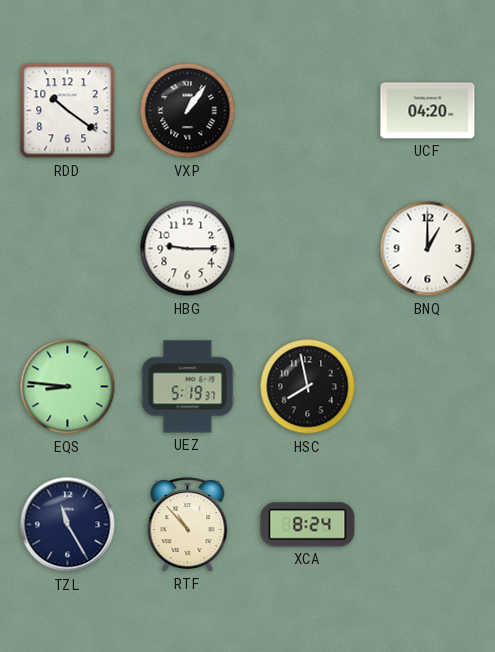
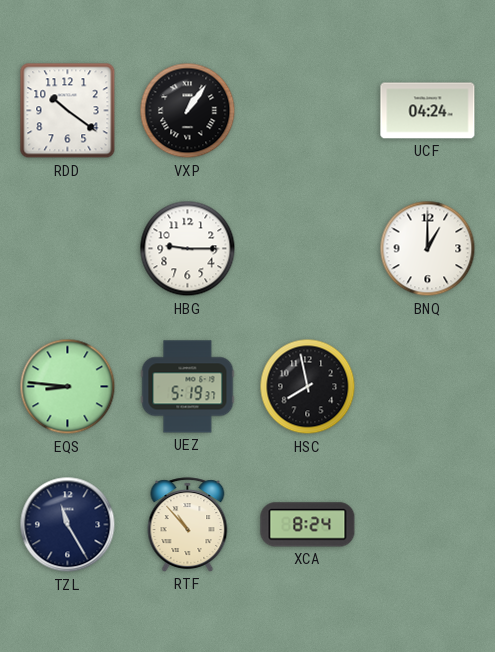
UCF: 04:20 -> 04:24
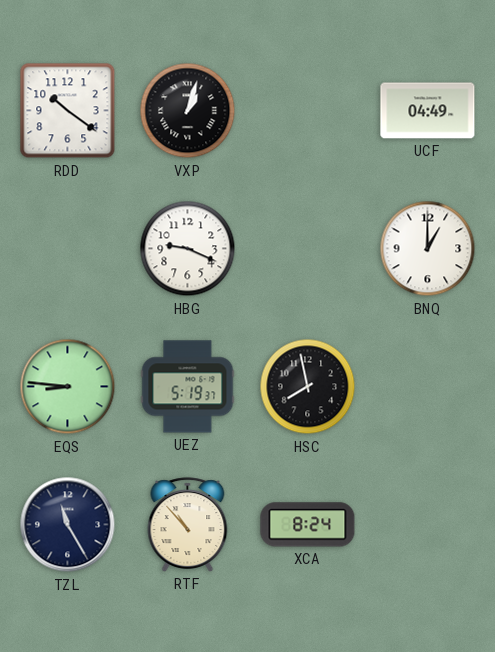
VXP: 1:06 -> 1:03
UCF: 04:24 -> 04:49
HBG: 9:15 -> 9:19
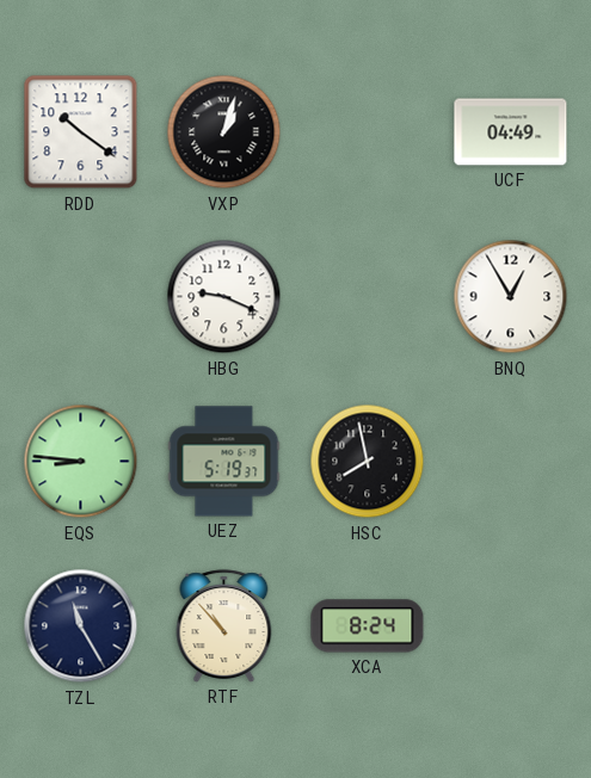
BNQ: 1:00 -> 12:55
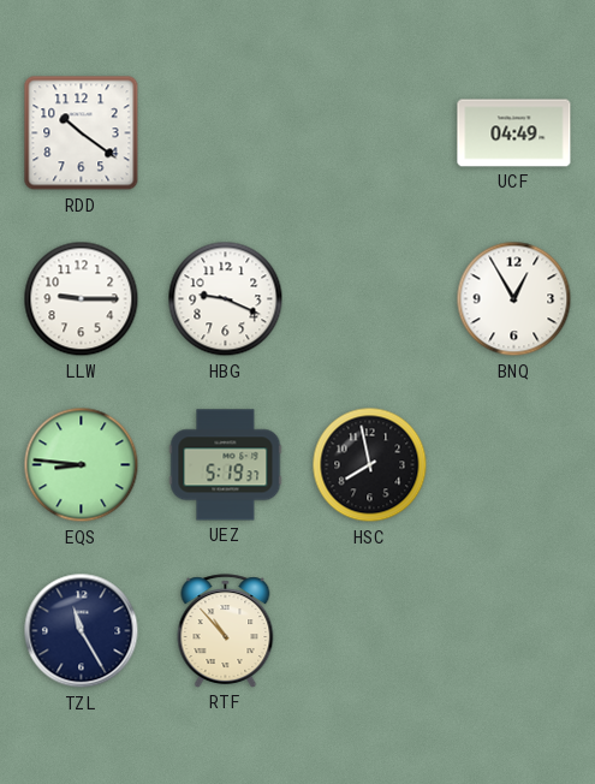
VXP: 1:03 -> none
LLW: none -> 9:15
XCA: 8:24 -> none
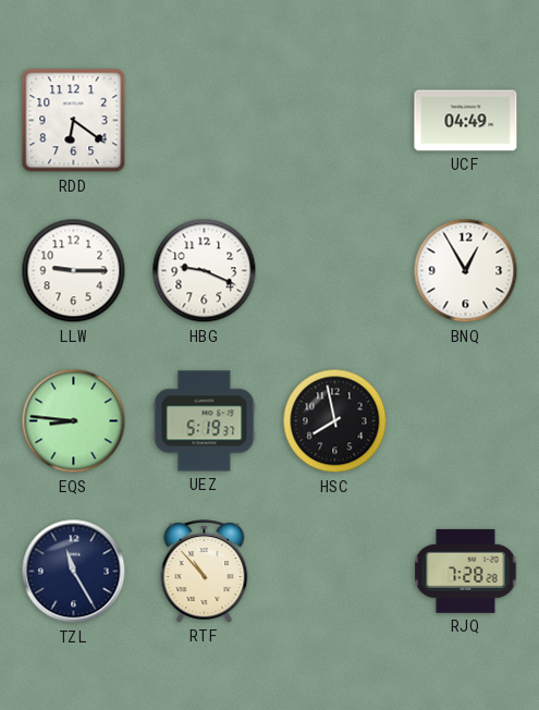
RDD: 10:21 -> 6:21
RJQ: none -> 7:28
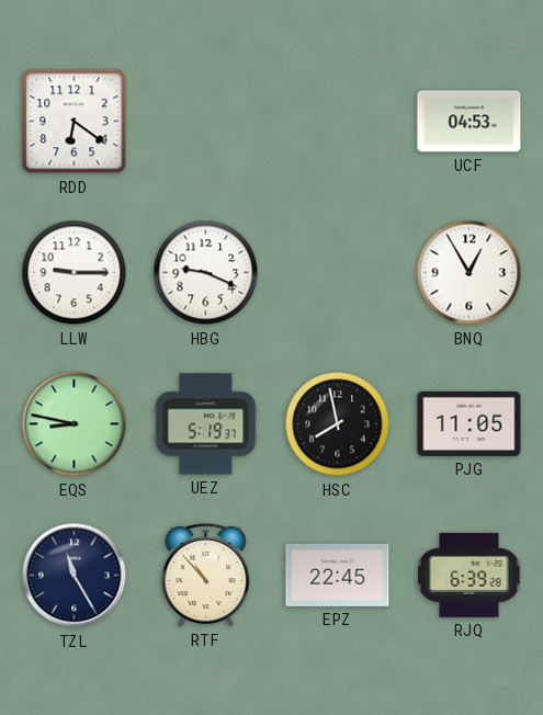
UCF: 04:49 -> 04:53
EQS: 8:46 -> 8:47
PJG: none -> 11:05
EPZ: none -> 22:45
RJQ: 7:28 -> 6:39
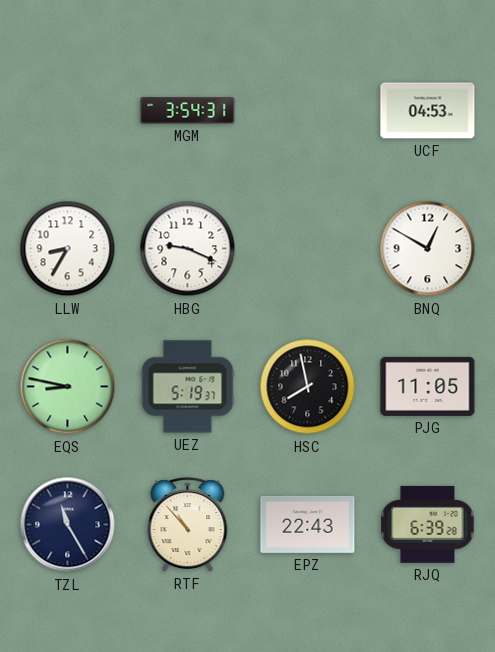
RDD: 6:21 -> none
MGM: none -> 3:54
LLW: 9:15 -> 8:35
BNQ: 12:55 -> 12:50
EPZ: 22:45 -> 22:43
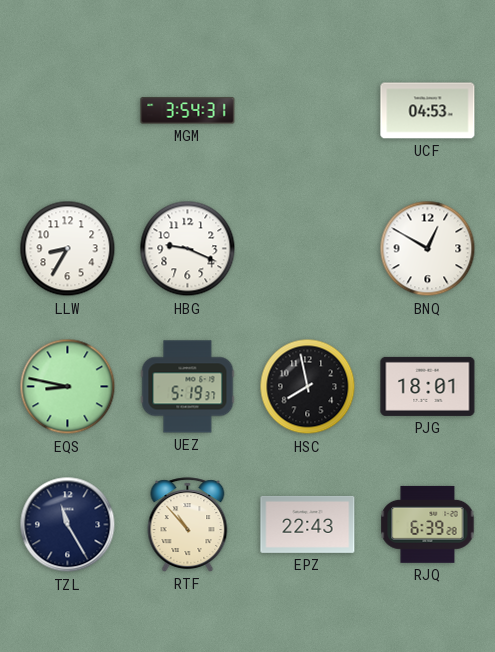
PJG: 11:05 -> 18:01
